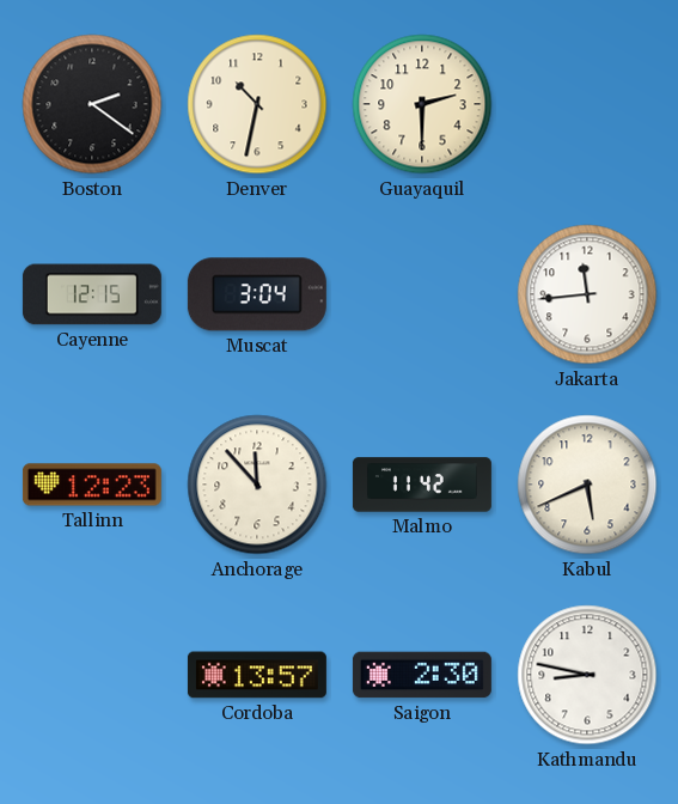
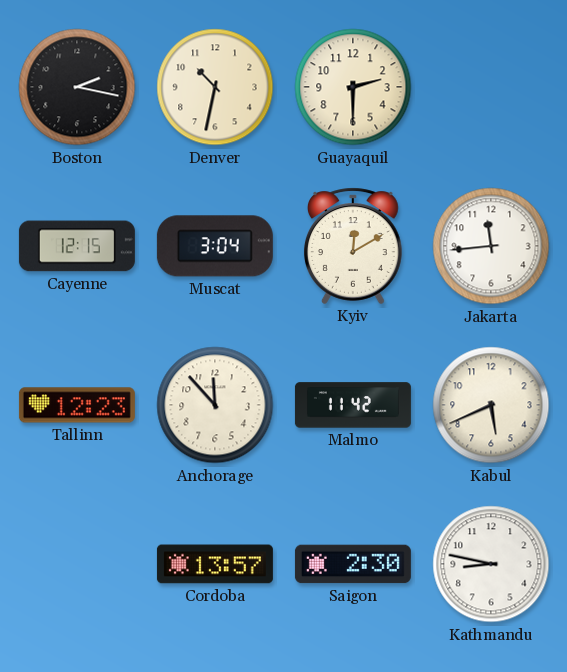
Boston: 2:21 -> 2:17
Kyiv: none -> 12:10
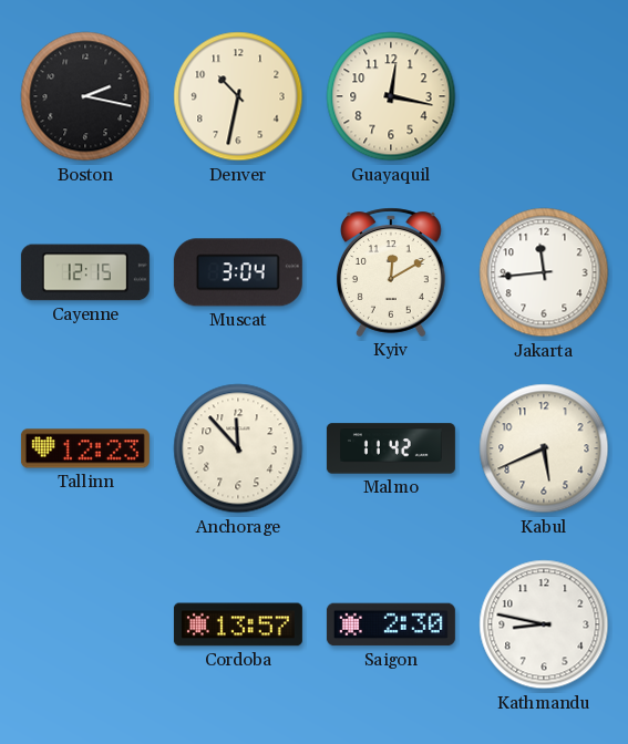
Guayaquil: 2:30 -> 12:17
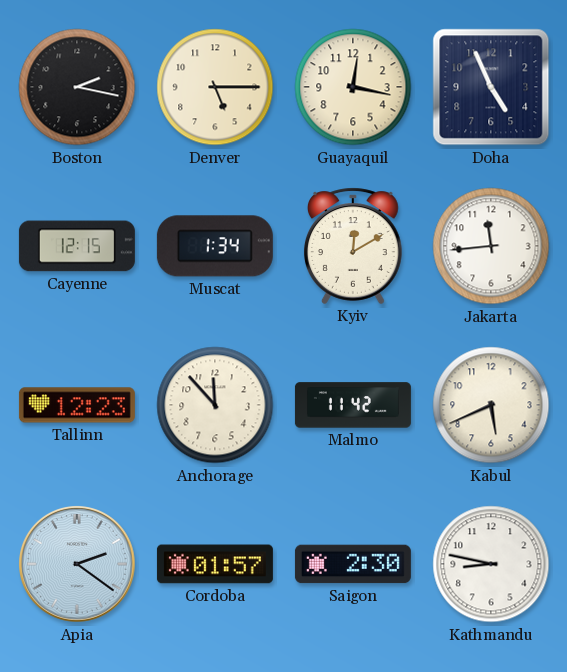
Denver: 10:32 -> 5:15
Doha: none -> 4:56
Muscat: 3:04 -> 1:34
Apia: none -> 2:21
Cordoba: 13:57 -> 01:57
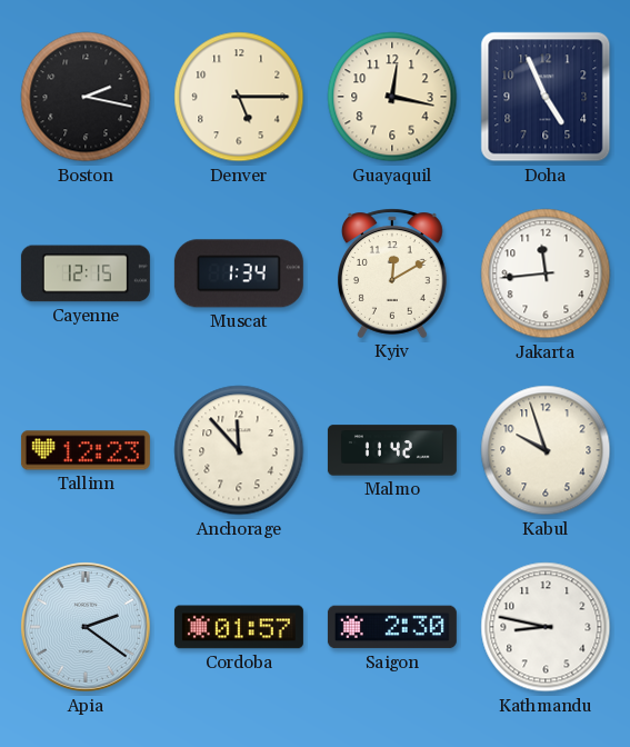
Kabul: 5:41 -> 9:57
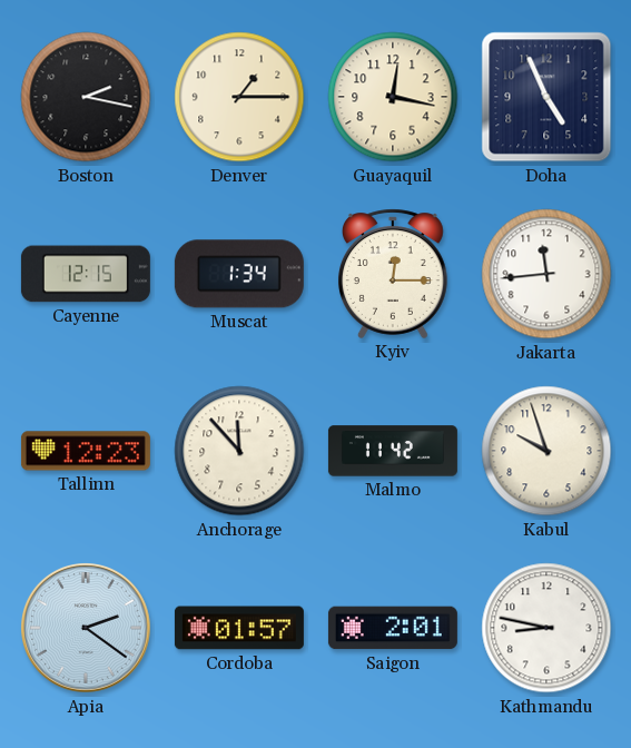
Denver: 5:15 -> 1:15
Kyiv: 12:10 -> 12:15
Saigon: 2:30 -> 2:01
